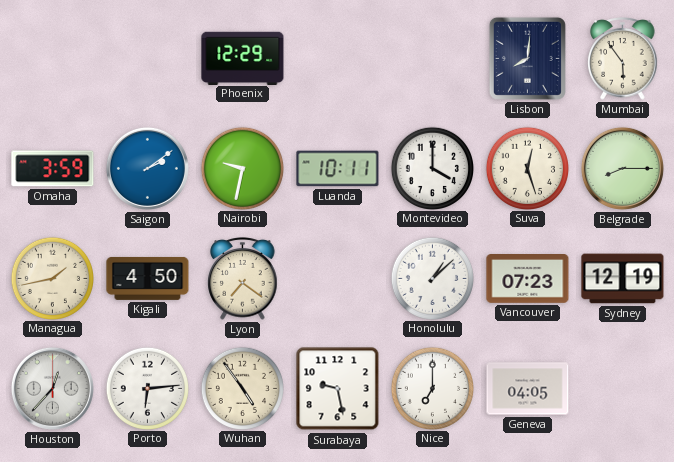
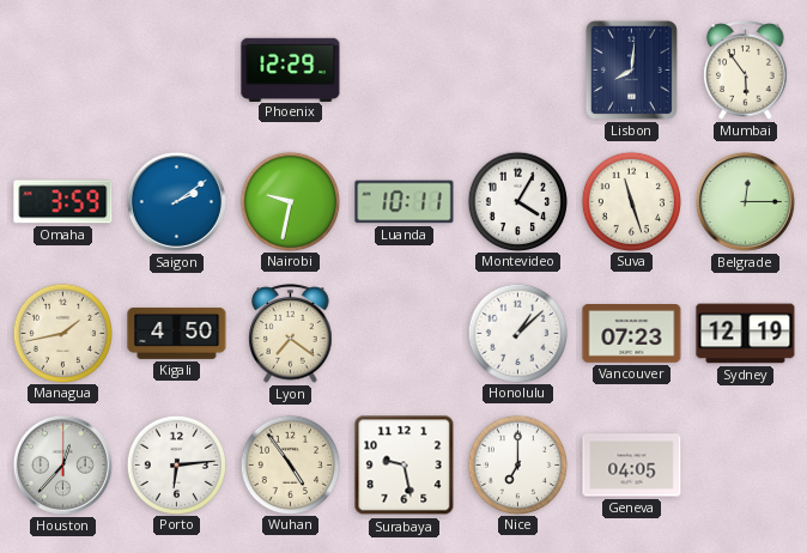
Montevideo: 4:00 -> 4:05
Suva: 12:27 -> 11:27
Belgrade: 8:15 -> 12:15
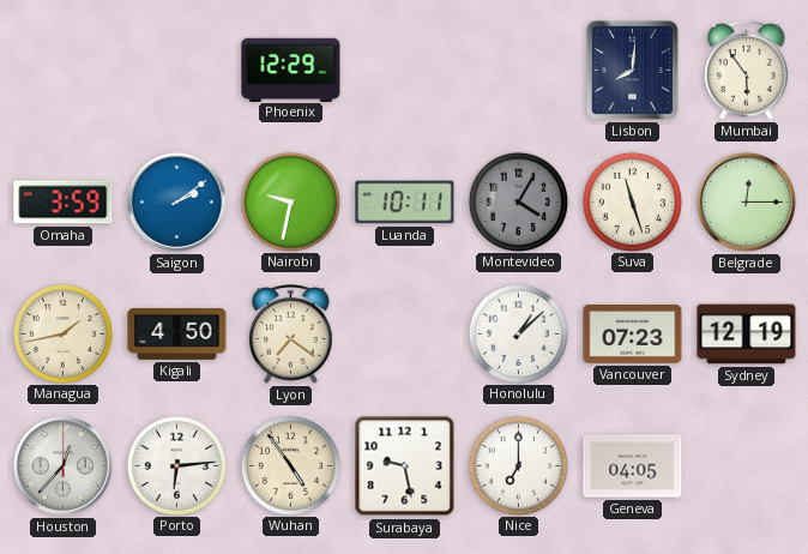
Montevideo dial: white -> grey
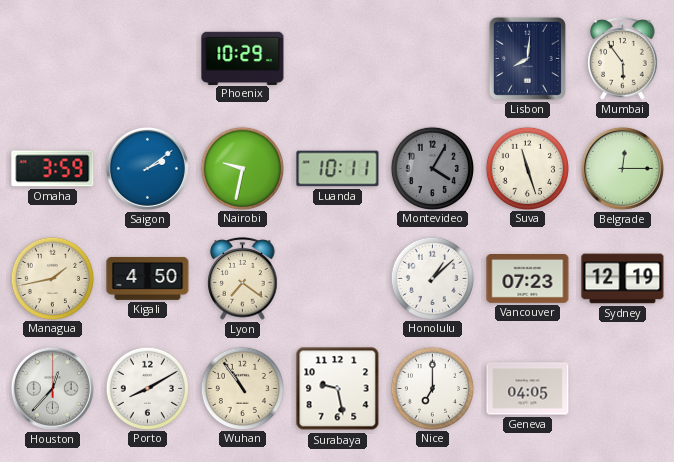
Phoenix: 12:29 -> 10:29
Porto: 6:14 -> 8:10
Wuhan: 4:54 -> 10:54
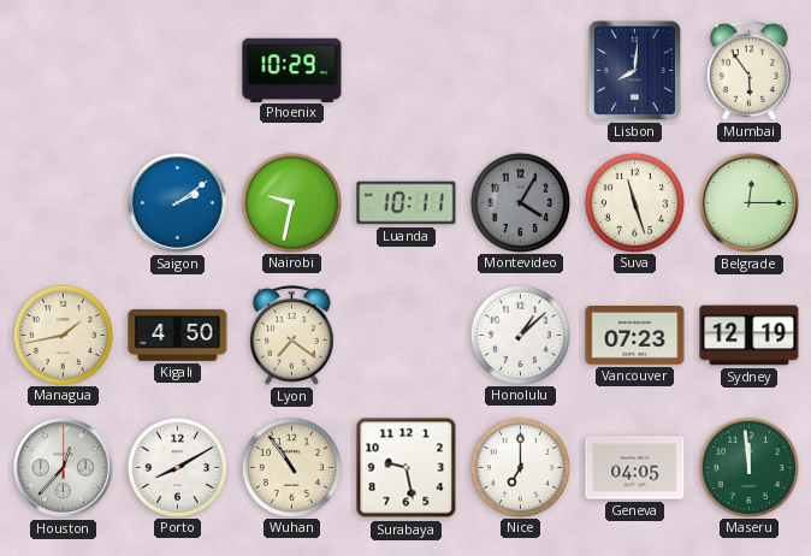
Omaha: 3:59 -> none
Maseru: none -> 11:59
